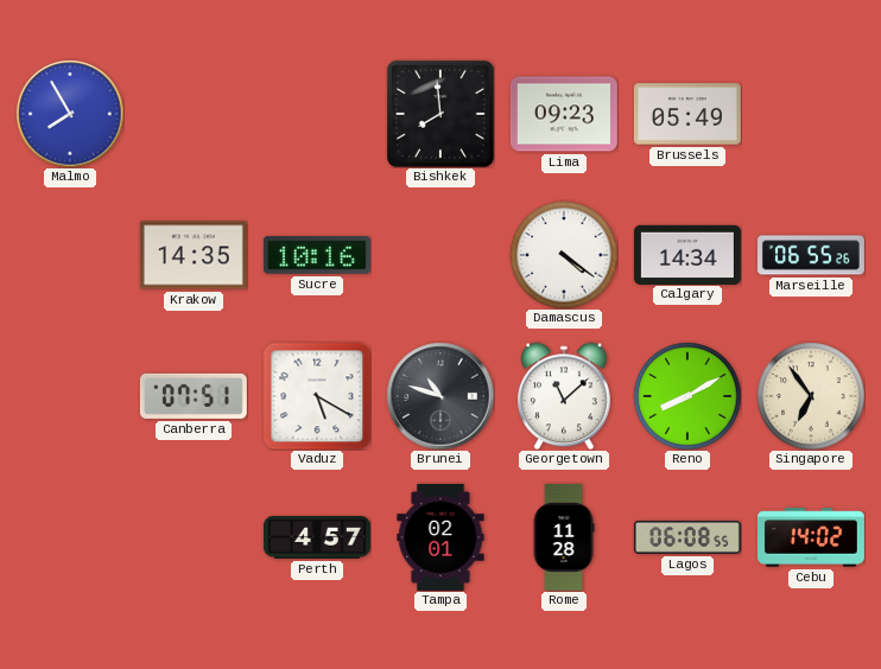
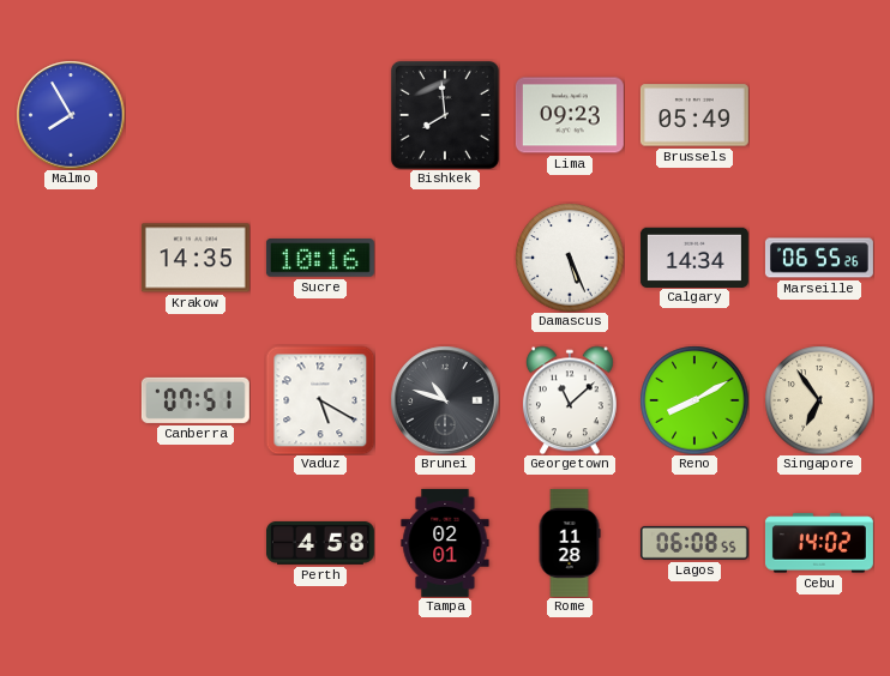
Damascus: 4:21 -> 5:26
Perth: 4:57 -> 4:58
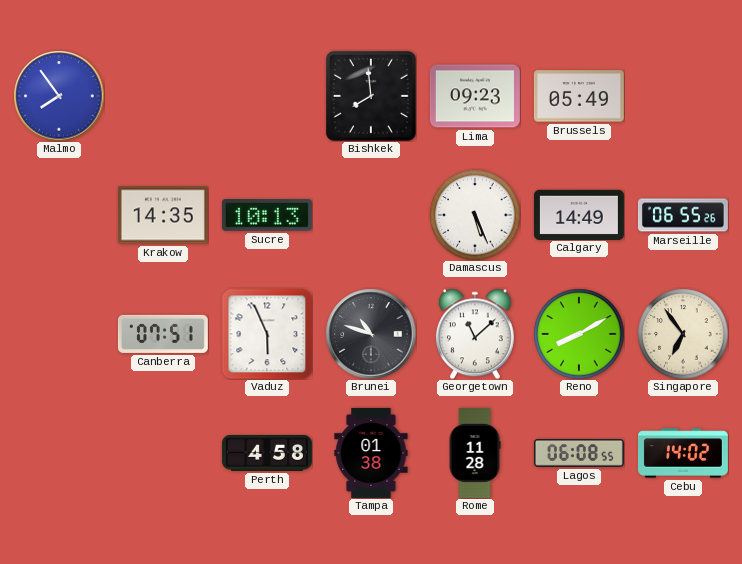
Malmo: 7:55 -> 7:54
Sucre: 10:16 -> 10:13
Calgary: 14:34 -> 14:49
Vaduz: 5:20 -> 5:56
Tampa: 02:01 -> 01:38
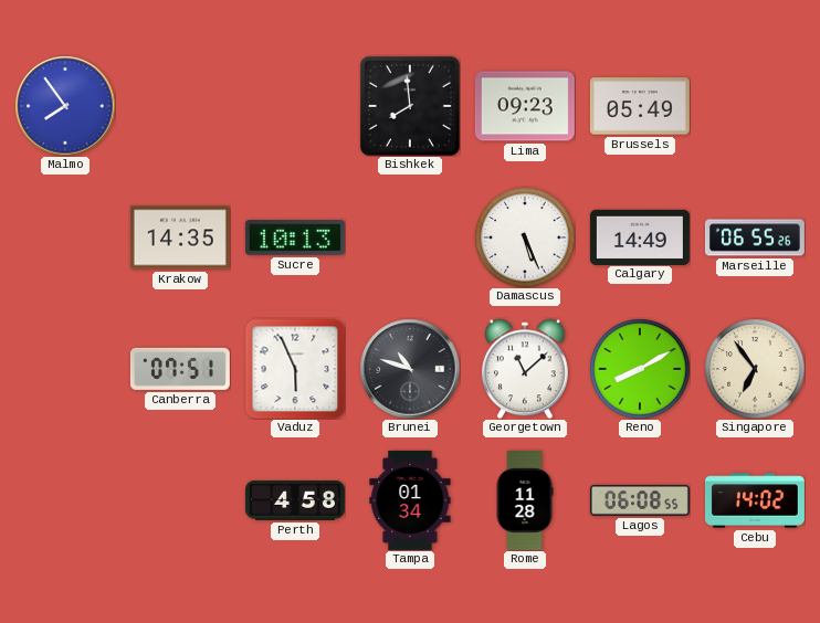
Tampa: 01:38 -> 01:34
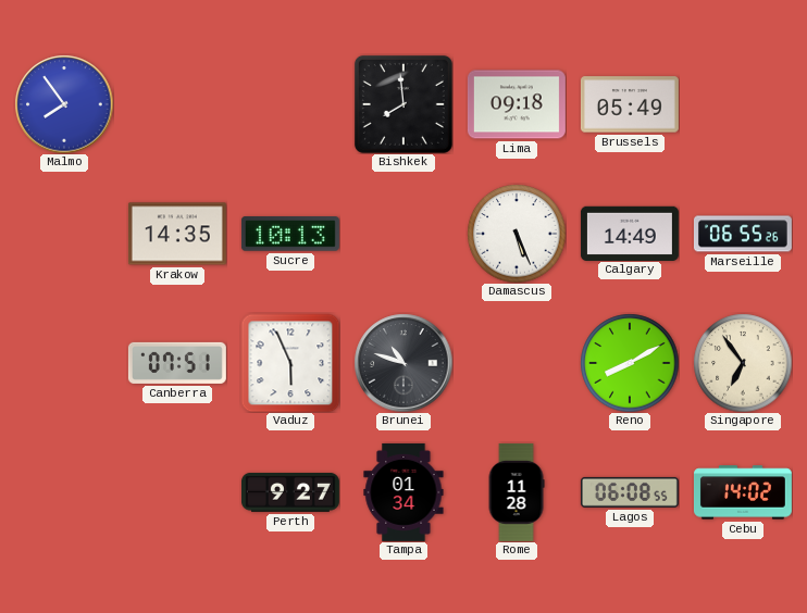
Lima: 09:23 -> 09:18
Georgetown: 11:08 -> none
Perth: 4:58 -> 9:27
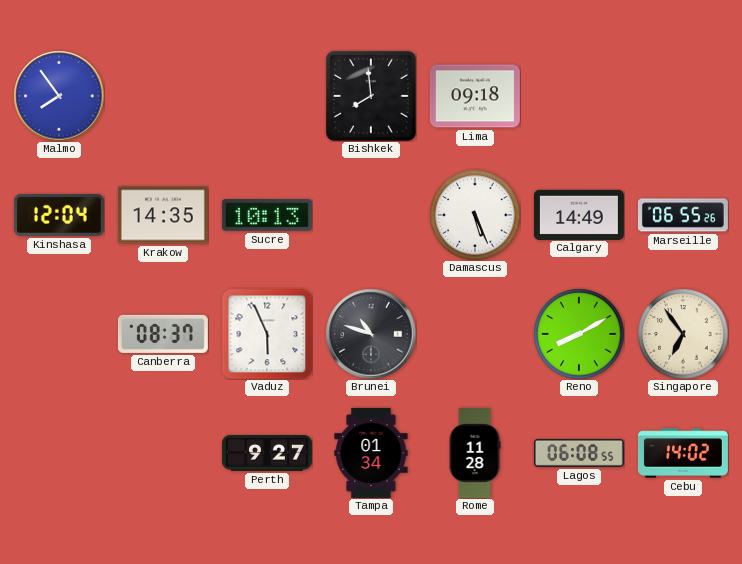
Brussels: 05:49 -> none
Kinshasa: none -> 12:04
Canberra: 07:51 -> 08:37
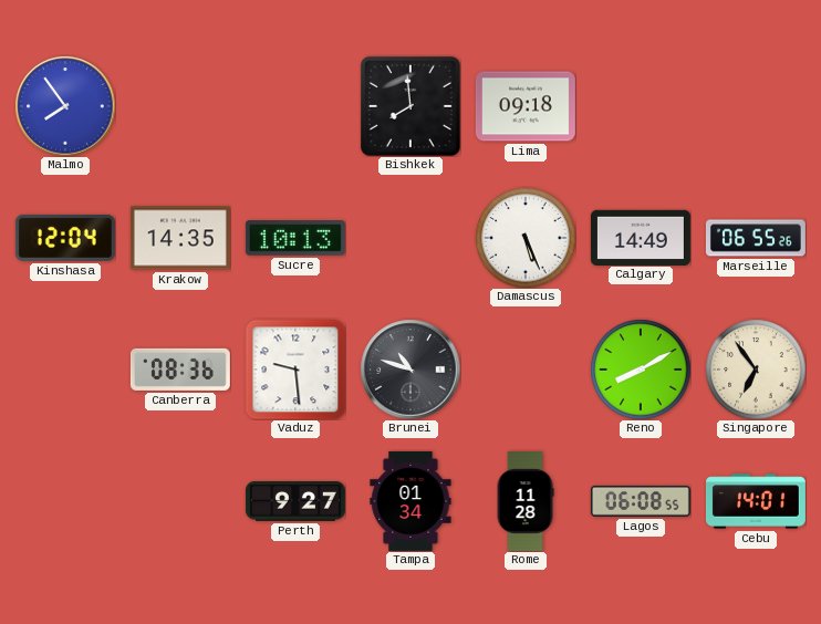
Canberra: 08:37 -> 08:36
Vaduz: 5:56 -> 9:29
Cebu: 14:02 -> 14:01
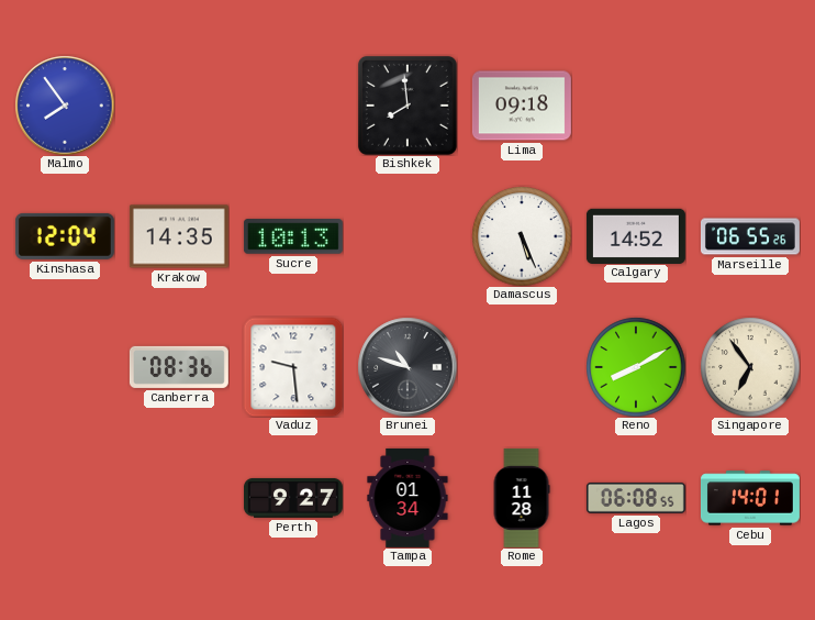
Calgary: 14:49 -> 14:52
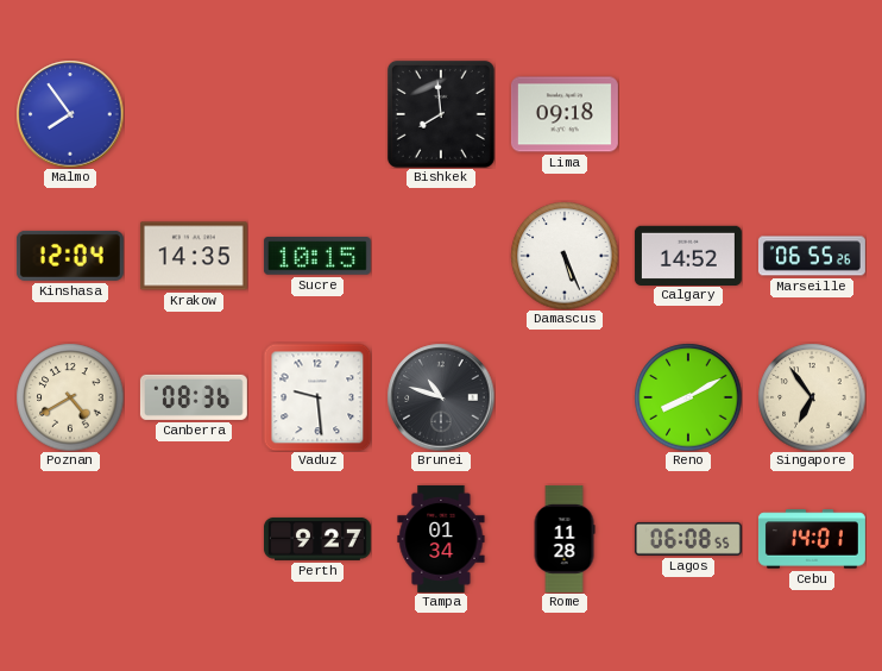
Sucre: 10:13 -> 10:15
Poznan: none -> 4:40
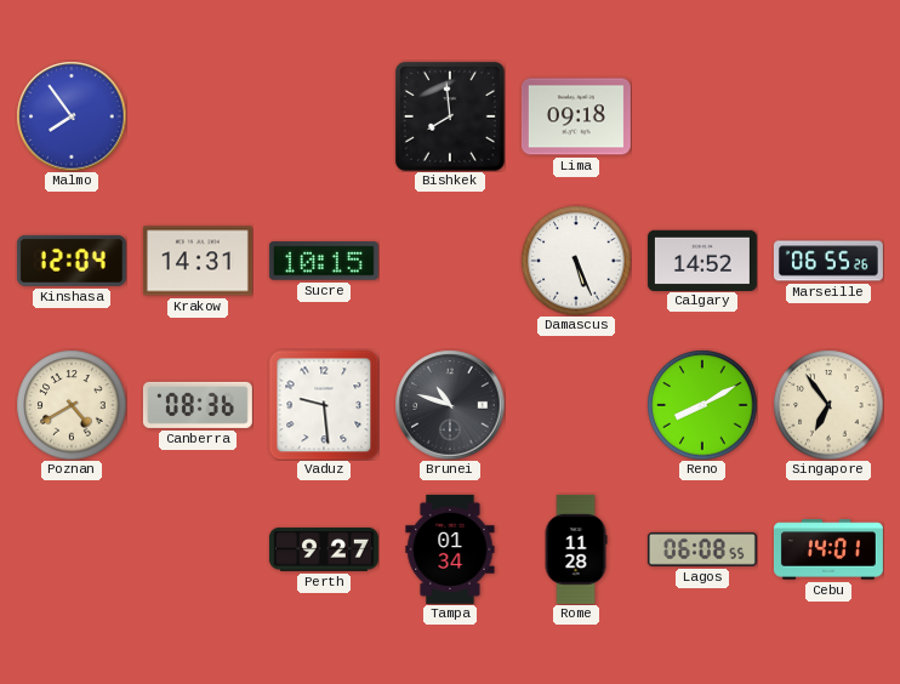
Krakow: 14:35 -> 14:31
